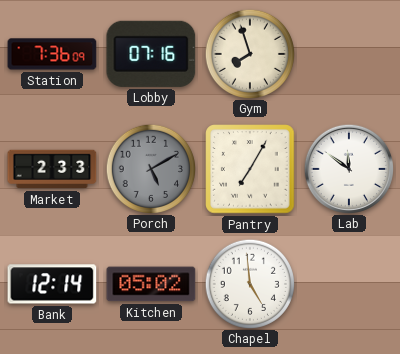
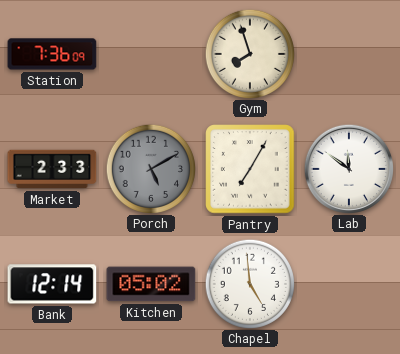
Lobby: 07:16 -> none
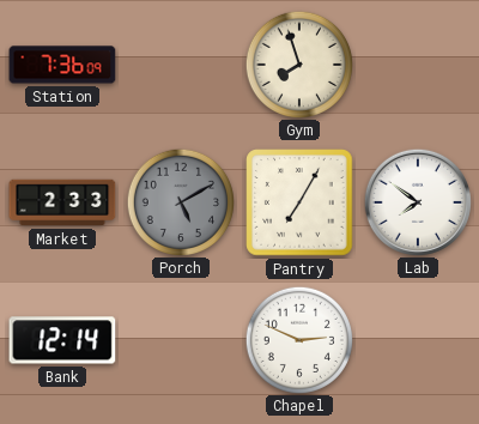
Lab: 11:51 -> 7:51
Kitchen: 05:02 -> none
Chapel: 4:59 -> 2:49
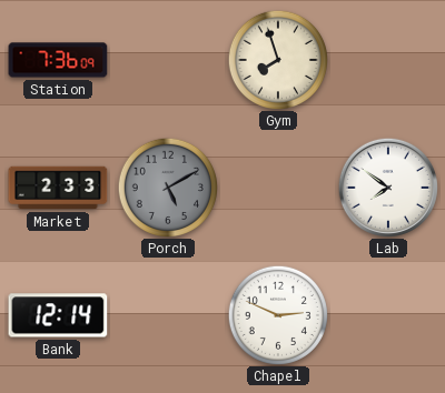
Pantry: 7:05 -> none
